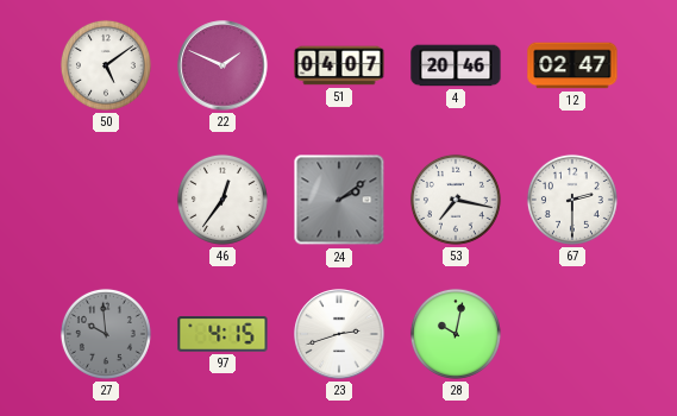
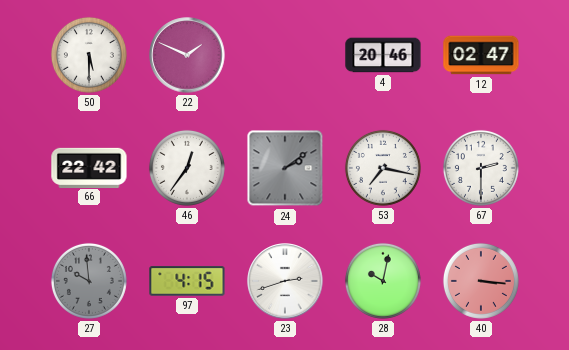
50: 5:09 -> 5:30
51: 04:07 -> none
66: none -> 22:42
40: none -> 3:16
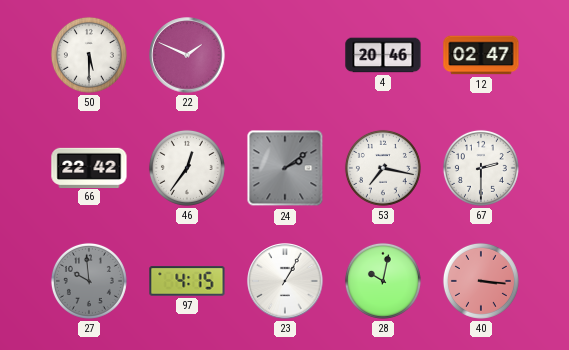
23: 2:42 -> 1:05
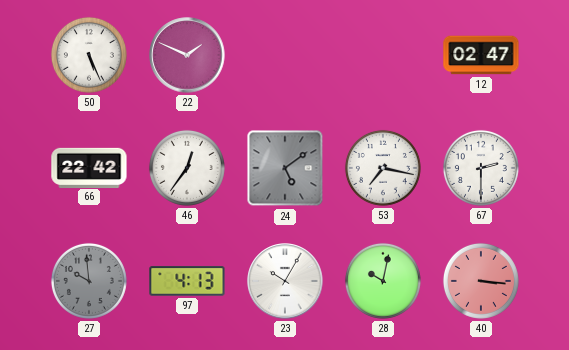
50: 5:30 -> 5:26
4: 20:46 -> none
24: 2:09 -> 5:09
97: 4:15 -> 4:13
23: 1:05 -> 10:05
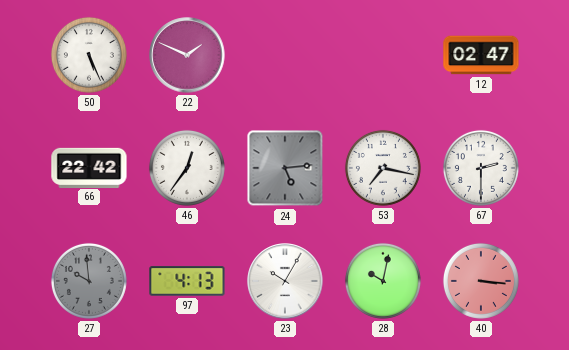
24: 5:09 -> 5:14
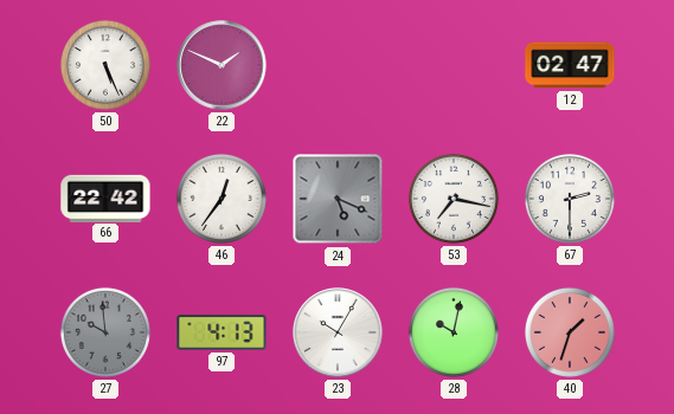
24: 5:14 -> 5:19
40: 3:16 -> 1:33
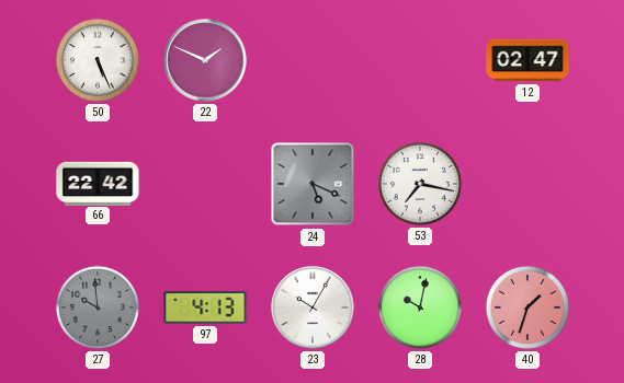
46: 12:36 -> none
67: 2:30 -> none
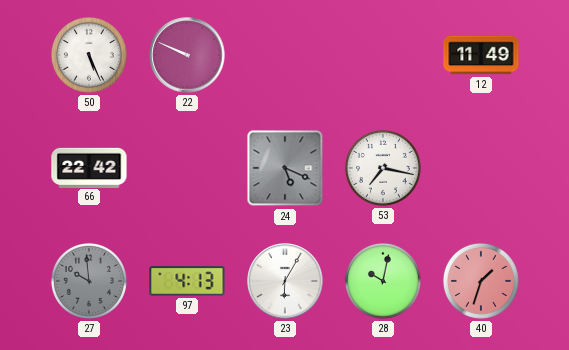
22: 1:49 -> 9:49
12: 02:47 -> 11:49
23: 10:05 -> 6:05
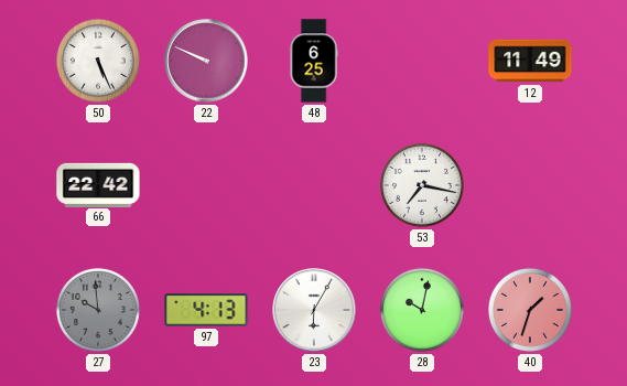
48: none -> 6:25
24: 5:19 -> none
